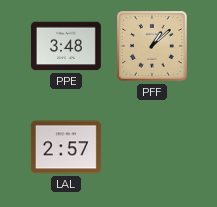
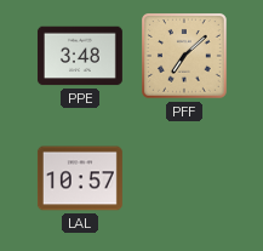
PFF: 1:08 -> 7:08
LAL: 2:57 -> 10:57
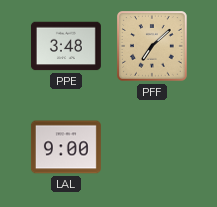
LAL: 10:57 -> 9:00
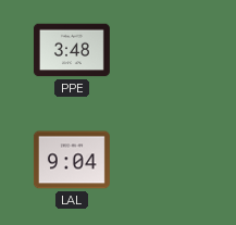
PFF: 7:08 -> none
LAL: 9:00 -> 9:04
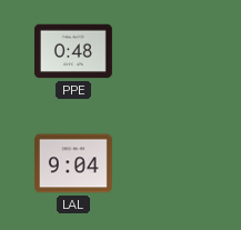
PPE: 3:48 -> 0:48
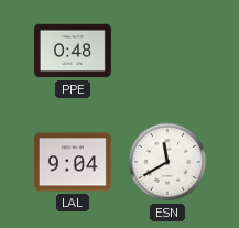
ESN: none -> 11:40
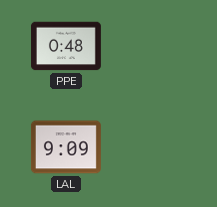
LAL: 9:04 -> 9:09
ESN: 11:40 -> none
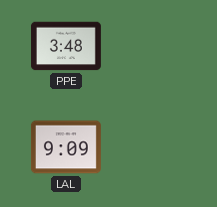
PPE: 0:48 -> 3:48
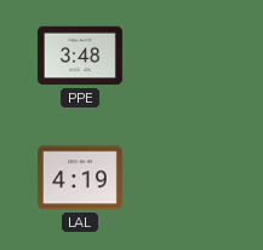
LAL: 9:09 -> 4:19
